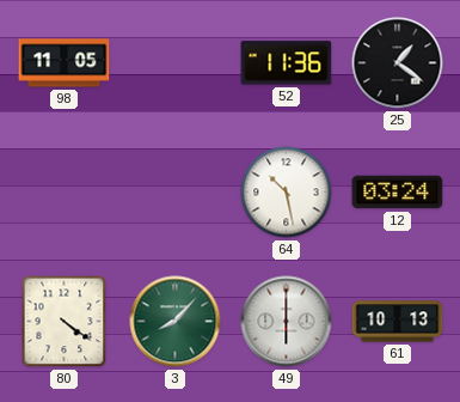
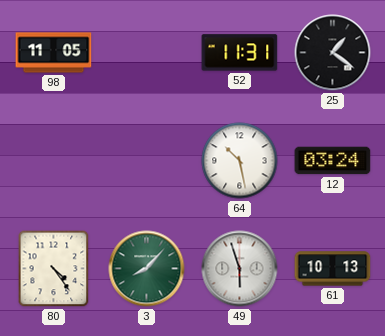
52: 11:36 -> 11:31
80: 4:21 -> 4:24
49: 6:00 -> 5:57
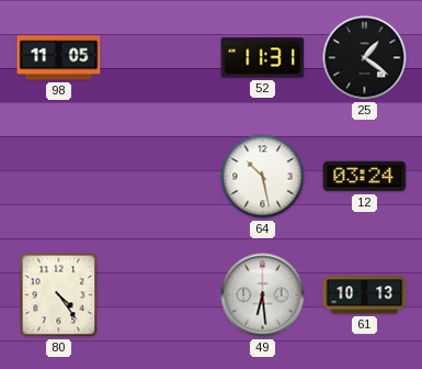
3: 8:07 -> none
49: 5:57 -> 6:29
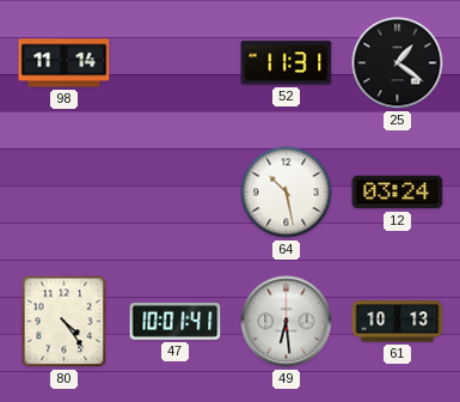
98: 11:05 -> 11:14
47: none -> 10:01
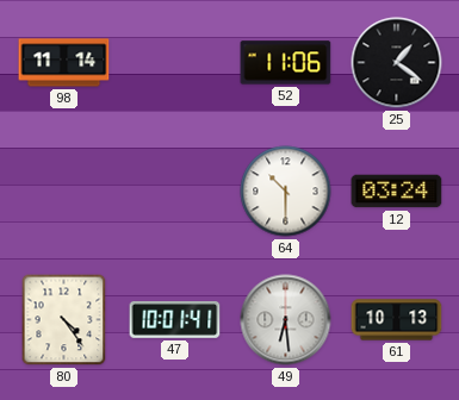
52: 11:31 -> 11:06
64: 10:28 -> 10:30
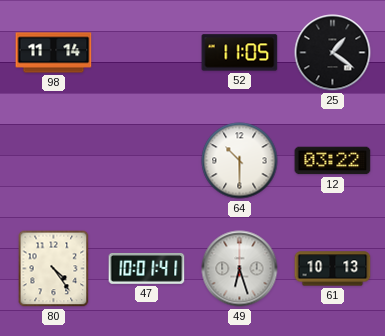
52: 11:06 -> 11:05
12: 03:24 -> 03:22
49: 6:29 -> 6:27
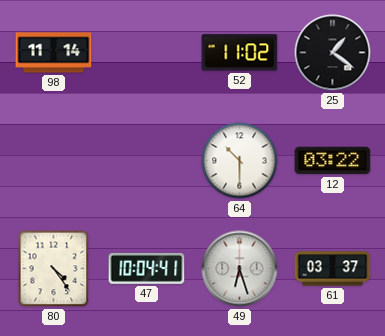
52: 11:05 -> 11:02
47: 10:01 -> 10:04
61: 10:13 -> 03:37
